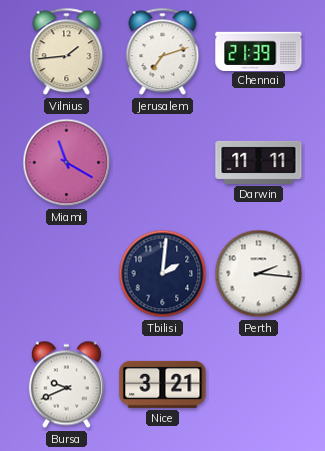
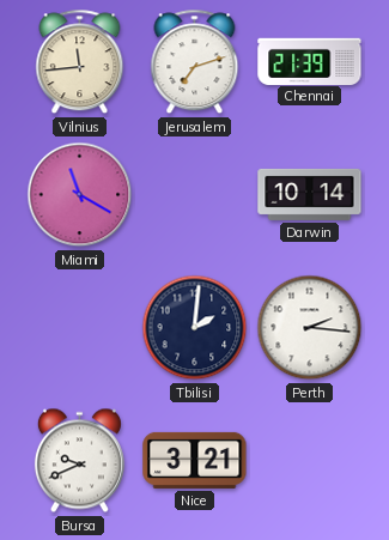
Vilnius: 1:44 -> 11:44
Darwin: 11:11 -> 10:14
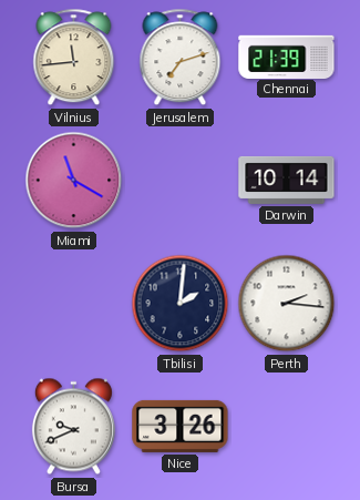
Nice: 3:21 -> 3:26
